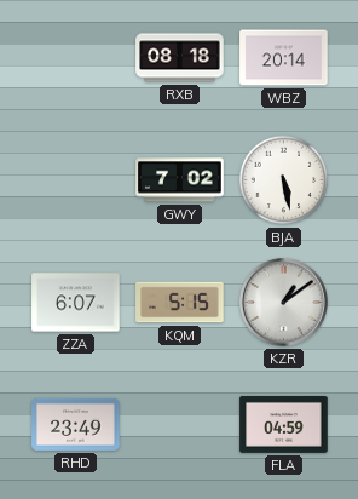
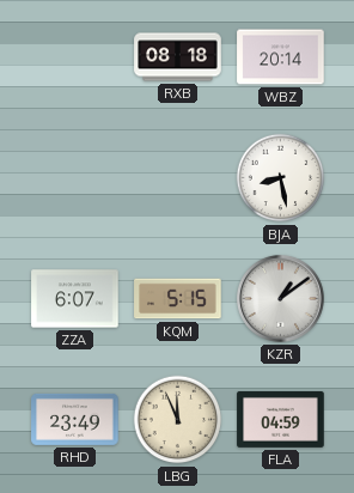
GWY: 7:02 -> none
BJA: 5:28 -> 8:28
LBG: none -> 11:56
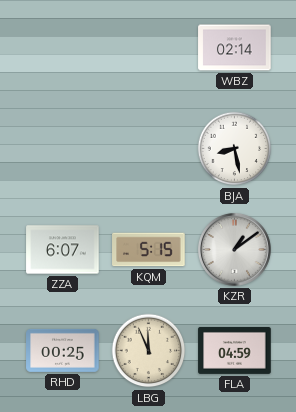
RXB: 08:18 -> none
WBZ: 20:14 -> 02:14
RHD: 23:49 -> 00:25
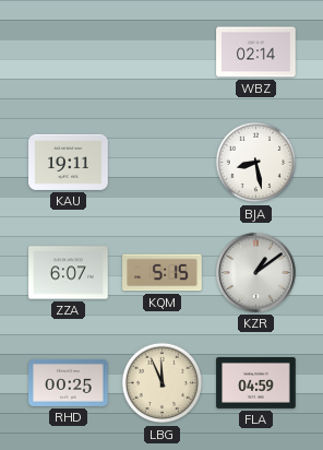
KAU: none -> 19:11
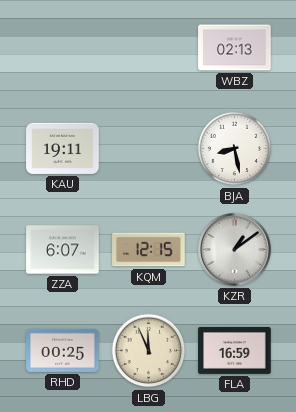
WBZ: 02:14 -> 02:13
KQM: 5:15 -> 12:15
FLA: 04:59 -> 16:59
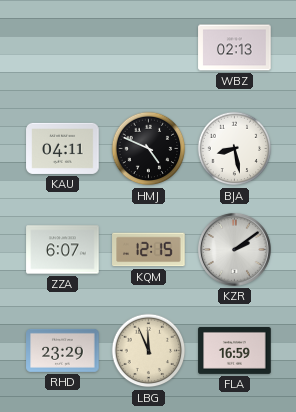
KAU: 19:11 -> 04:11
HMJ: none -> 4:49
KZR: 1:09 -> 2:09
RHD: 00:25 -> 23:29
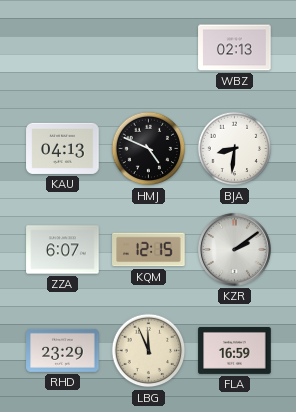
KAU: 04:11 -> 04:13
BJA: 8:28 -> 8:31
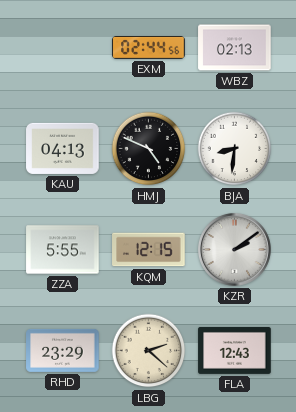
EXM: none -> 02:44
ZZA: 6:07 -> 5:55
LBG: 11:56 -> 2:22
FLA: 16:59 -> 12:43
